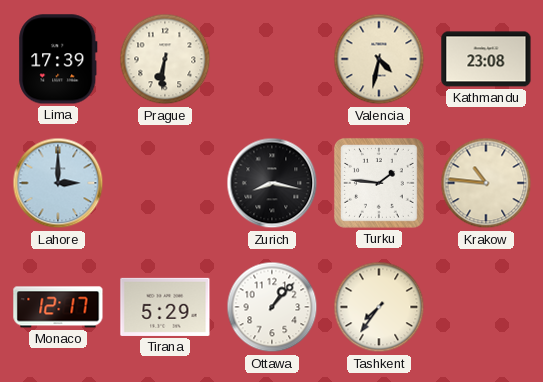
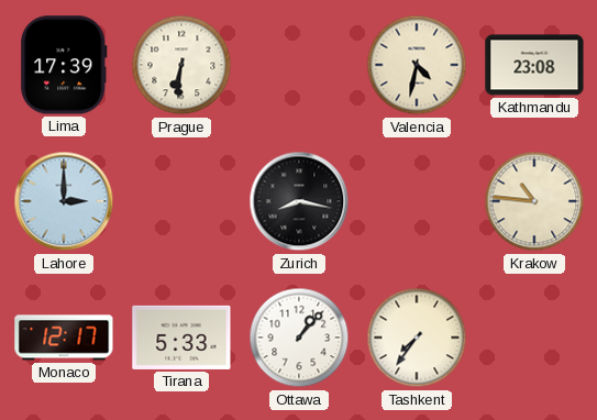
Turku: 1:46 -> none
Tirana: 5:29 -> 5:33
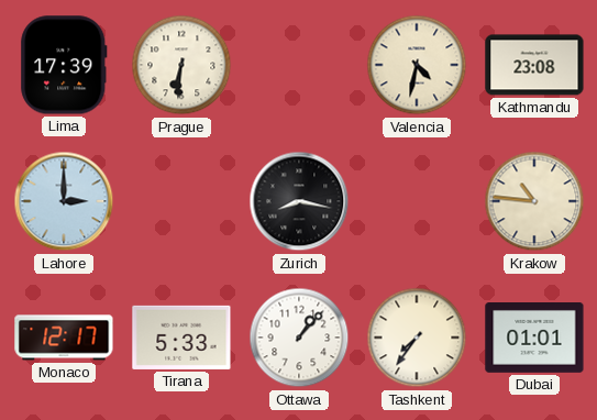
Dubai: none -> 01:01
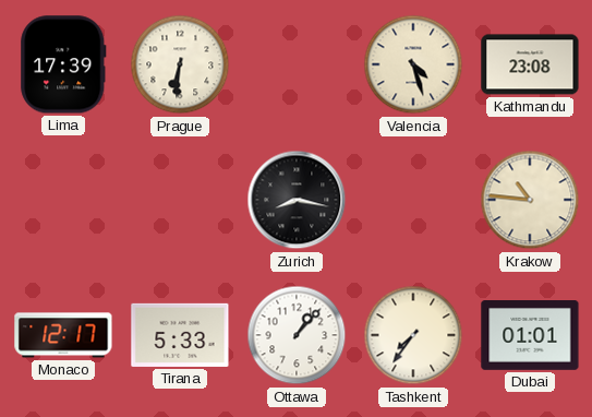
Valencia: 4:32 -> 4:27
Lahore: 3:00 -> none
